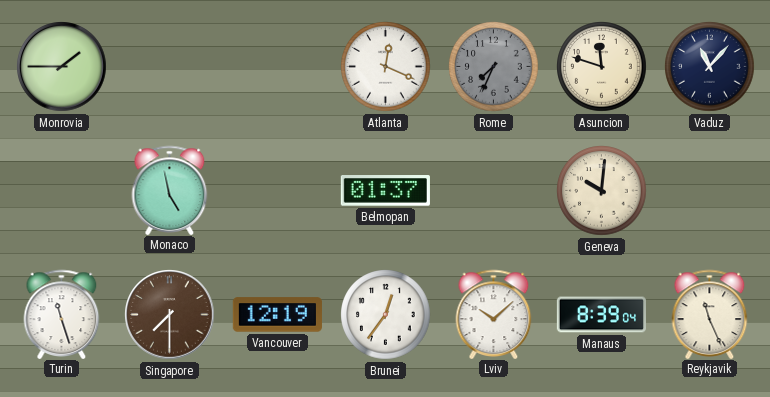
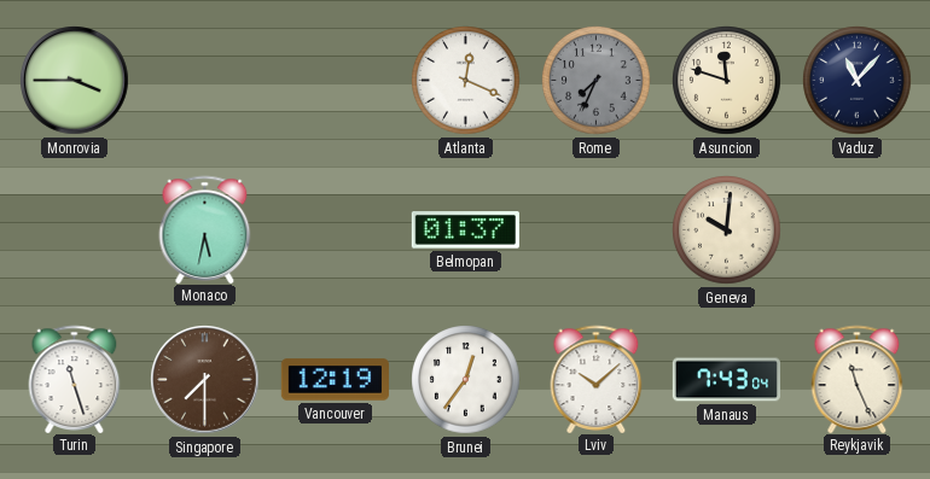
Monrovia: 1:45 -> 3:45
Monaco: 4:58 -> 5:32
Manaus: 8:39 -> 7:43
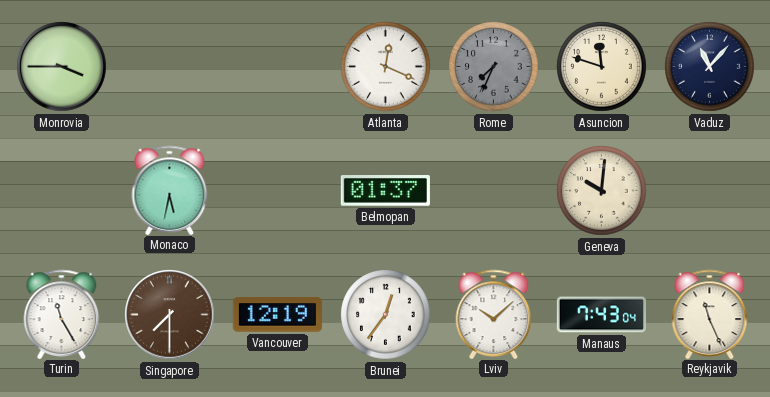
Turin: 11:27 -> 11:25
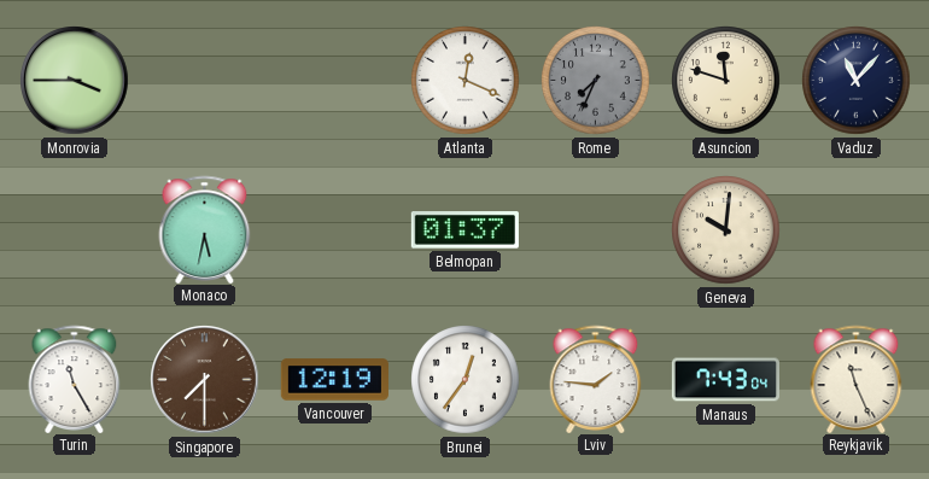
Lviv: 10:08 -> 1:46
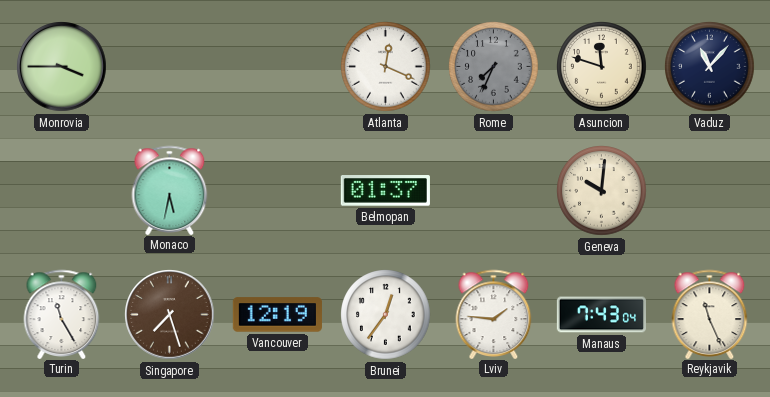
Singapore: 7:30 -> 7:27
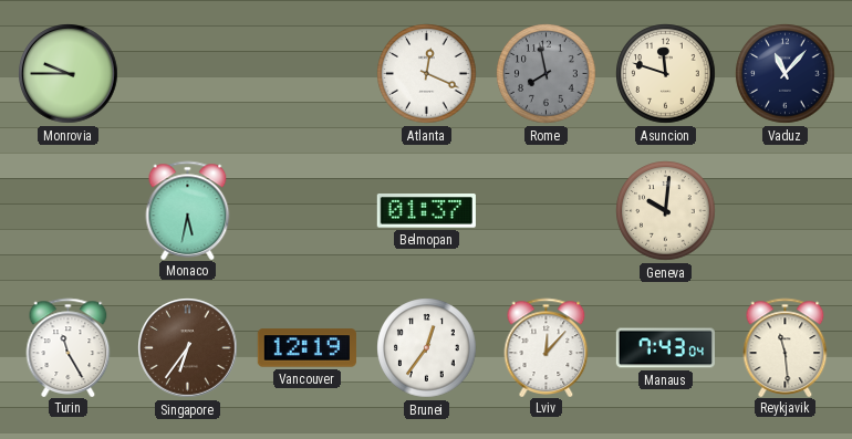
Monrovia: 3:45 -> 9:45
Rome: 7:34 -> 7:58
Singapore: 7:27 -> 6:36
Lviv: 1:46 -> 12:07
Reykjavik: 11:26 -> 11:29
